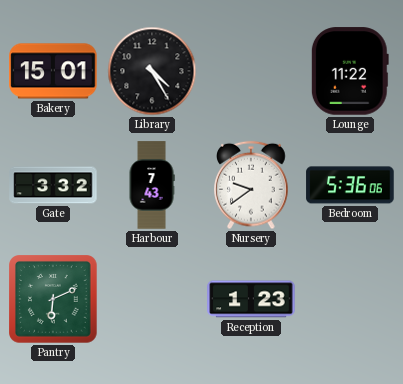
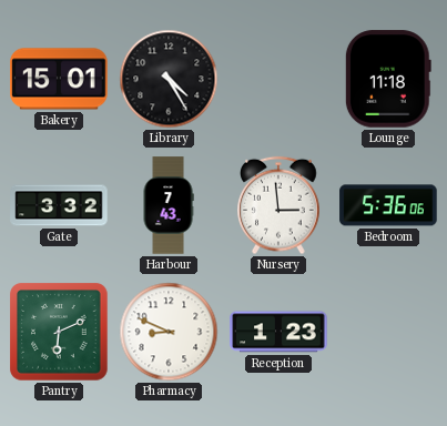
Lounge: 11:22 -> 11:18
Nursery: 9:39 -> 2:59
Pharmacy: none -> 8:49
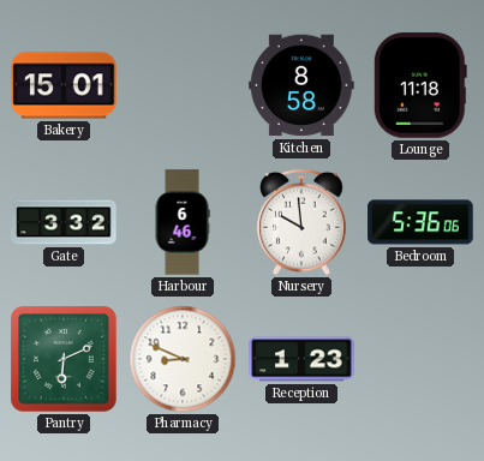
Library: 4:25 -> none
Kitchen: none -> 8:58
Harbour: 7:43 -> 6:46
Nursery: 2:59 -> 9:59
